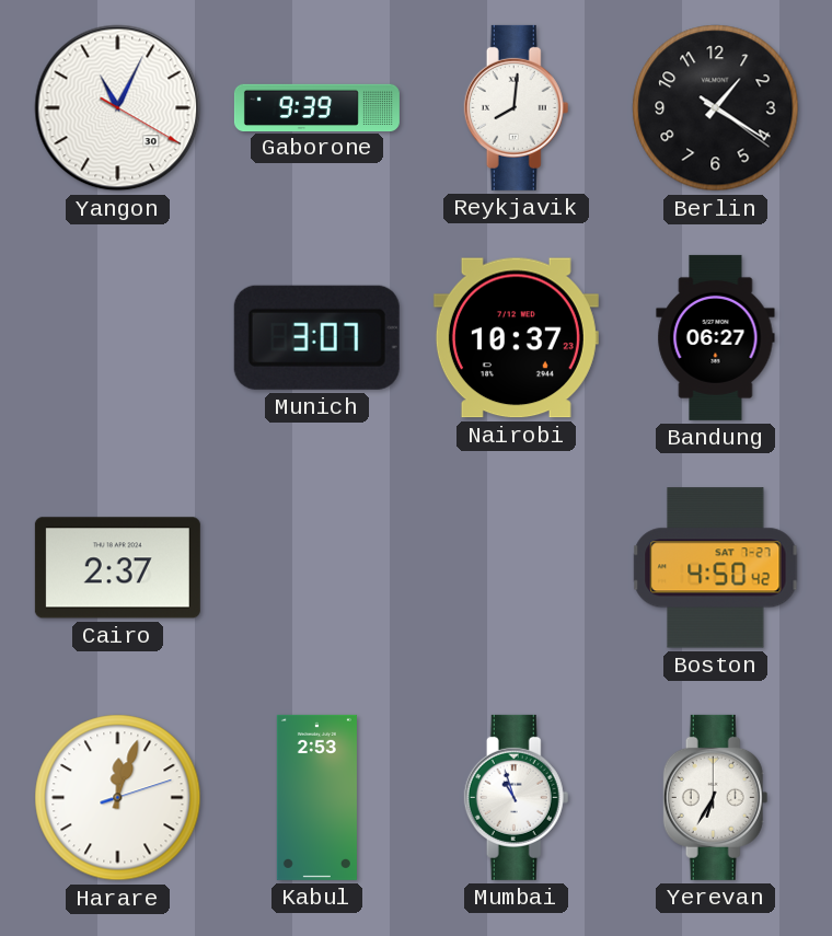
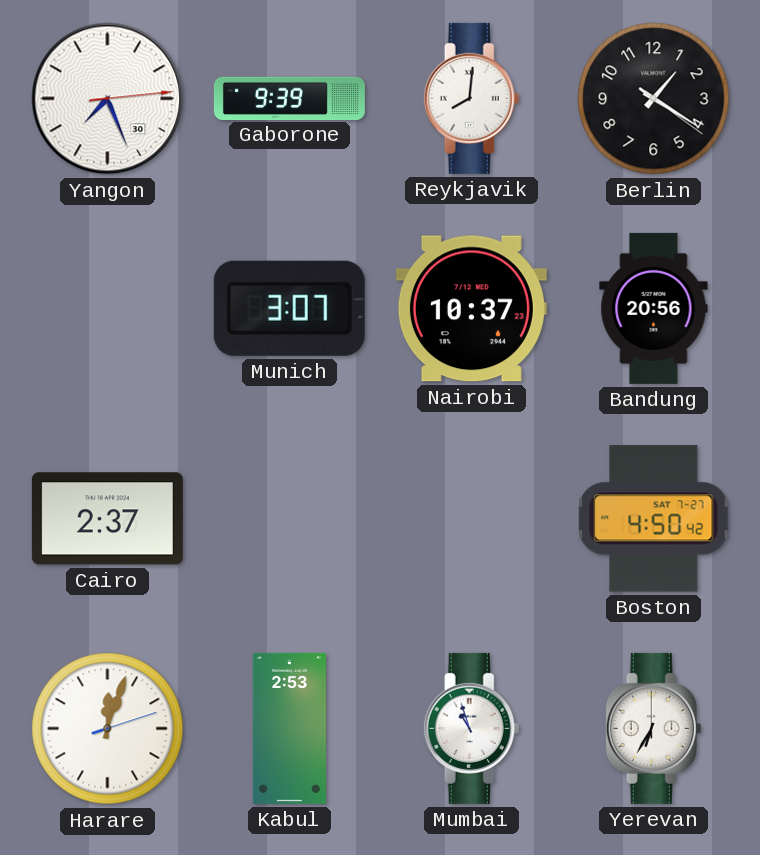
Yangon: 11:04 -> 7:26
Bandung: 06:27 -> 20:56
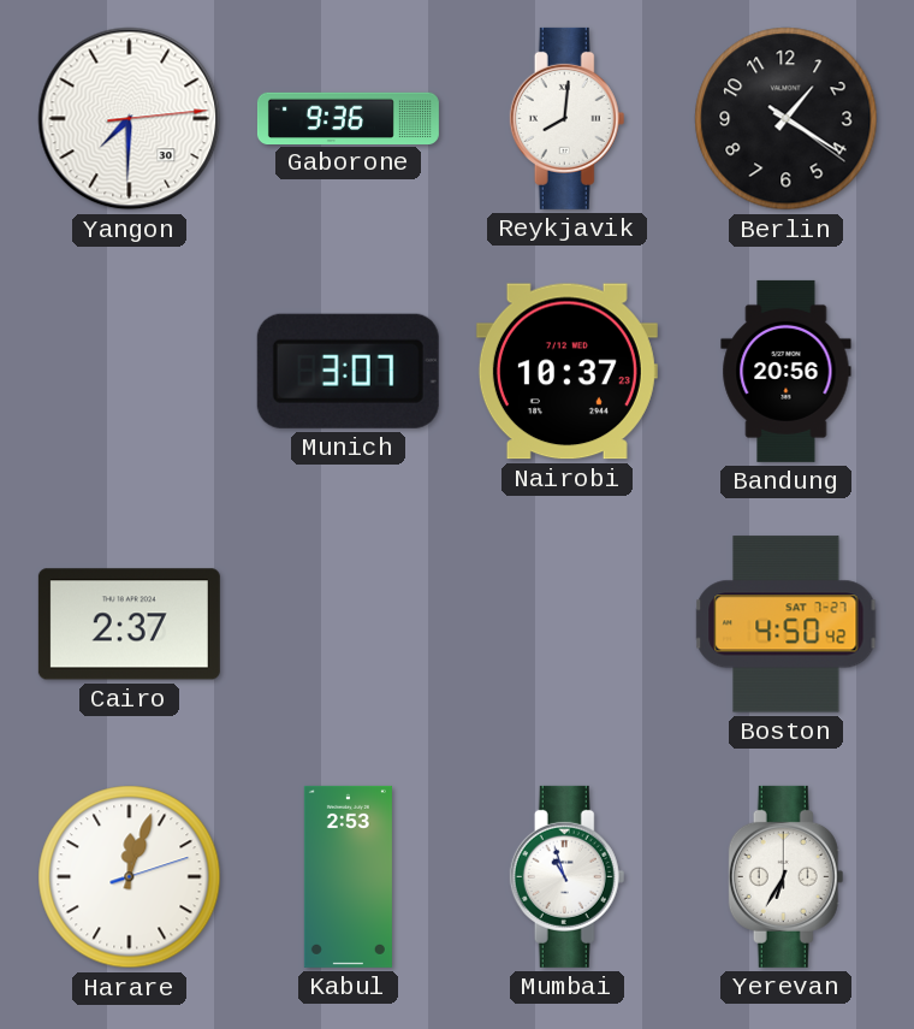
Yangon: 7:26 -> 7:30
Gaborone: 9:39 -> 9:36
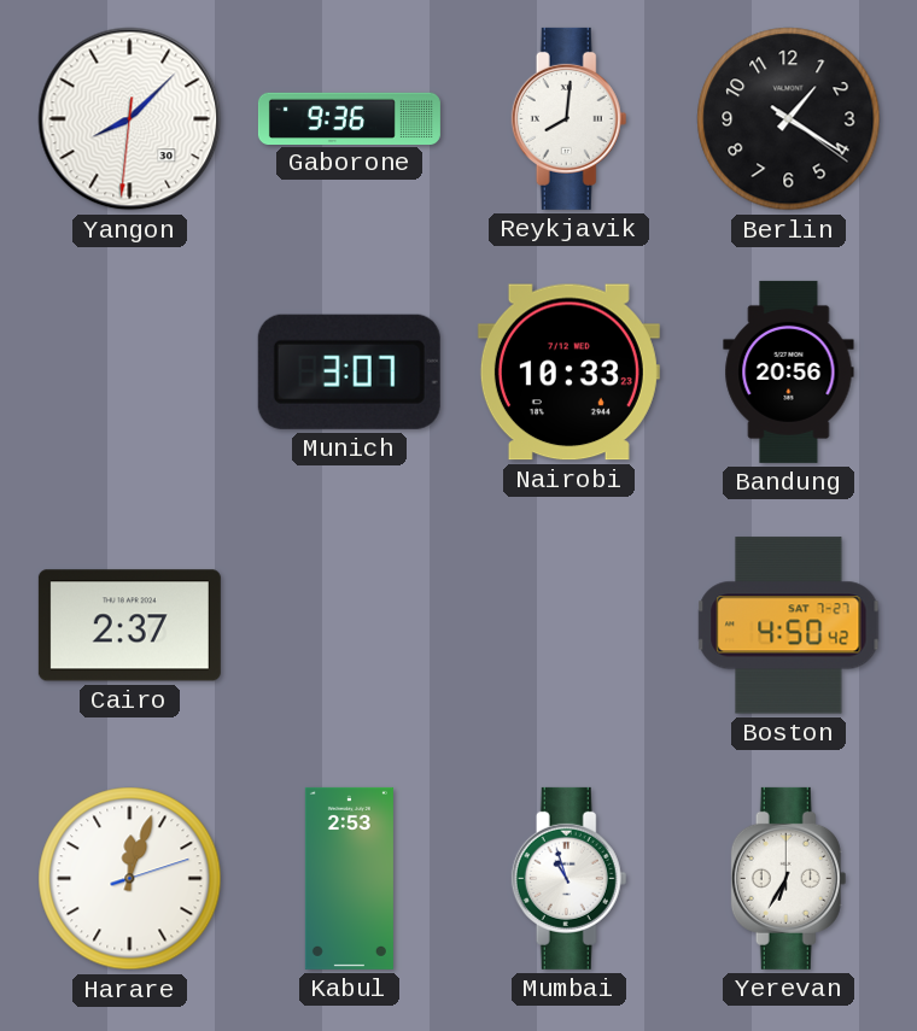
Yangon: 7:30 -> 8:07
Nairobi: 10:37 -> 10:33
